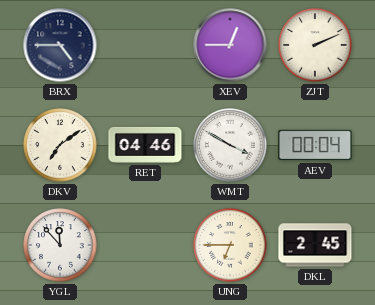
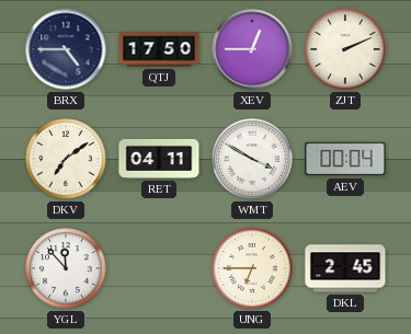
QTJ: none -> 17:50
RET: 04:46 -> 04:11
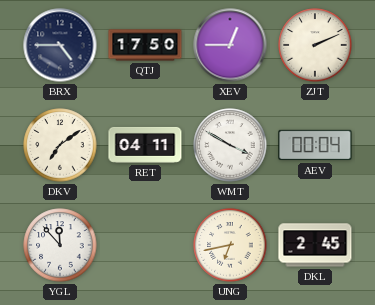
UNG: 6:45 -> 6:43
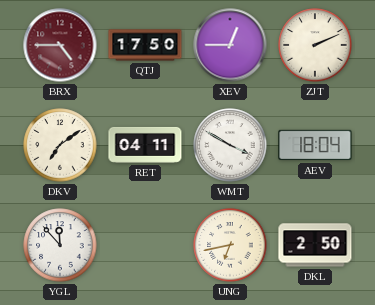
BRX dial: navy -> burgundy
AEV: 00:04 -> 18:04
DKL: 2:45 -> 2:50
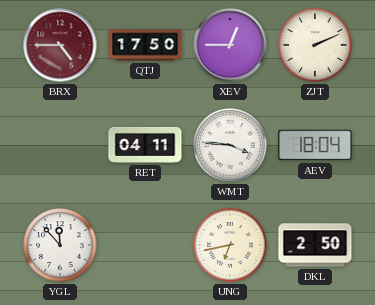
DKV: 7:09 -> none
WMT: 3:50 -> 3:46
